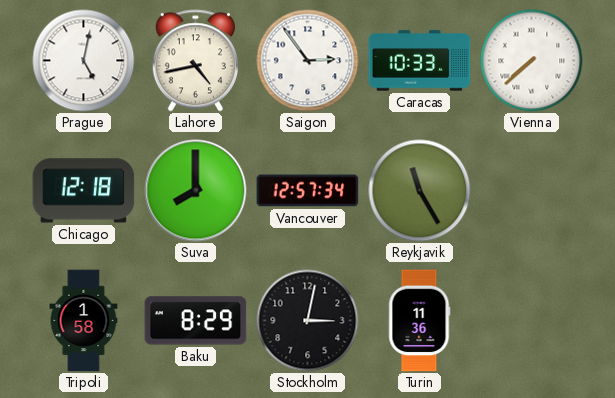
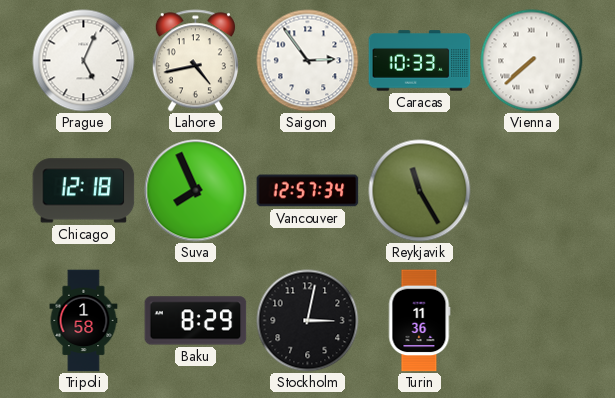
Prague: 5:02 -> 5:04
Suva: 8:00 -> 7:56
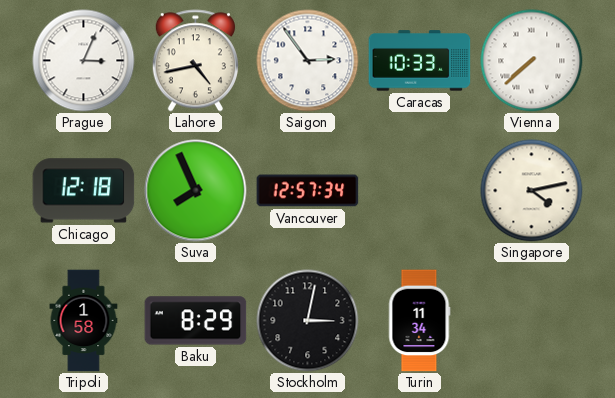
Prague: 5:04 -> 3:04
Reykjavik: 11:25 -> none
Singapore: none -> 4:13
Turin: 11:36 -> 11:34
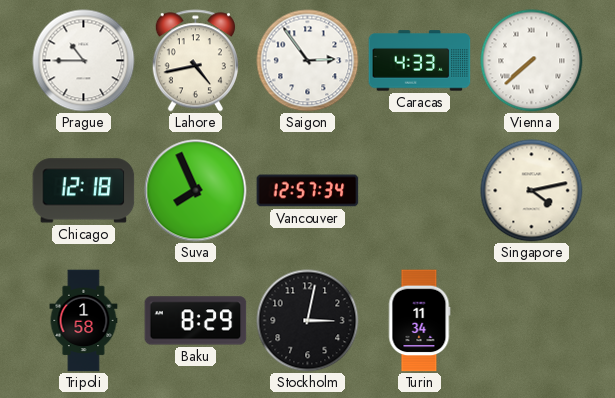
Prague: 3:04 -> 10:45
Caracas: 10:33 -> 4:33
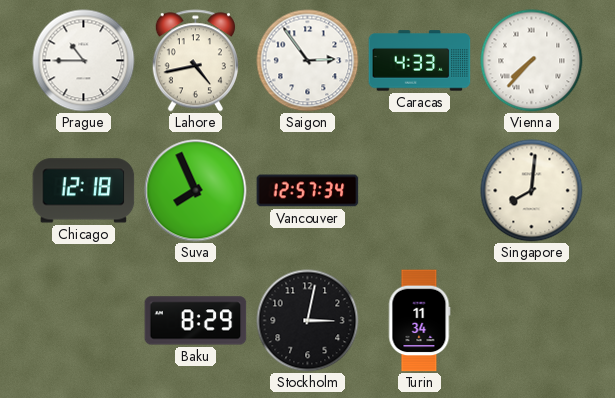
Vienna: 7:38 -> 7:37
Singapore: 4:13 -> 8:01
Tripoli: 1:58 -> none
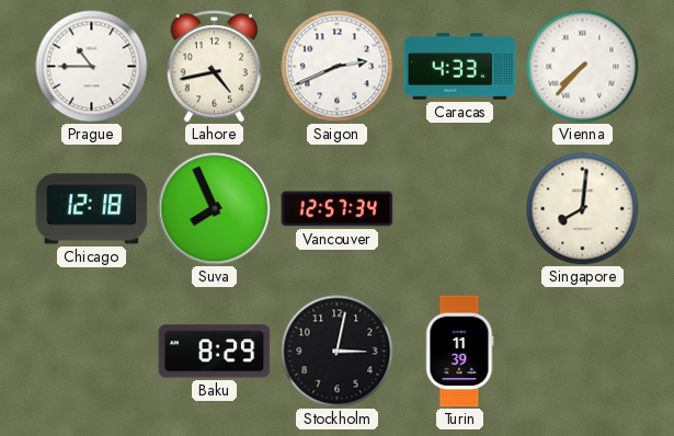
Saigon: 2:54 -> 2:41
Turin: 11:34 -> 11:39
